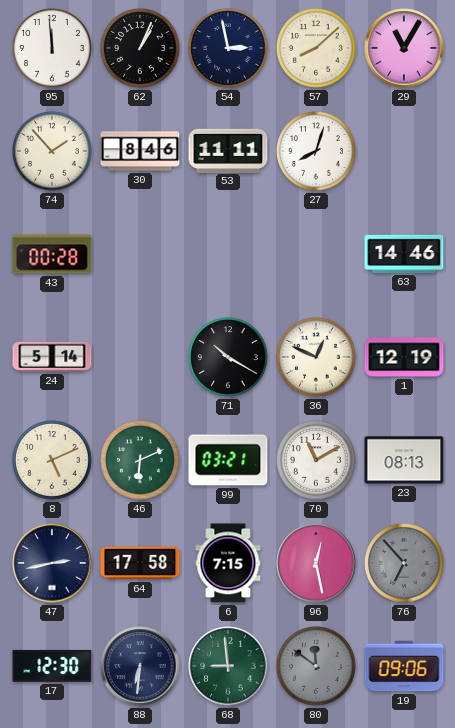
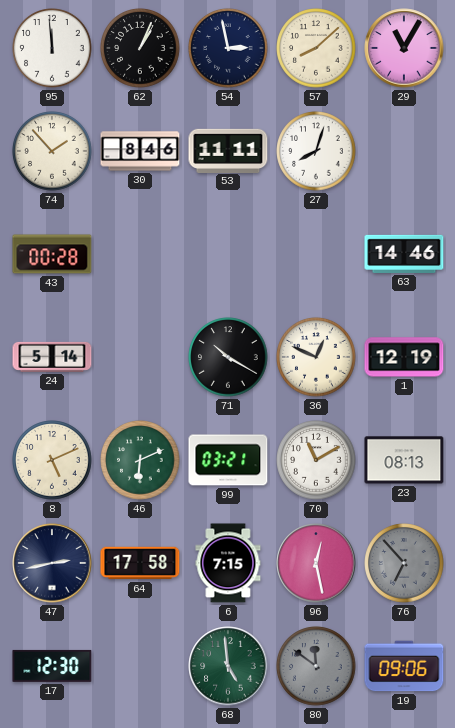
88: 6:31 -> none
68: 8:59 -> 4:59
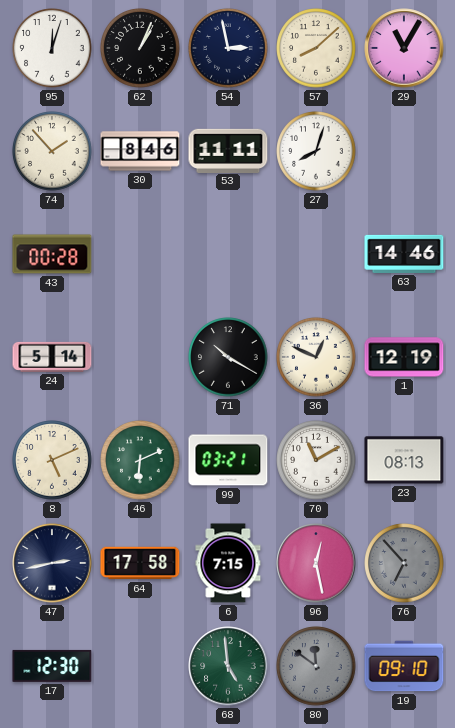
95: 11:59 -> 12:03
19: 09:06 -> 09:10
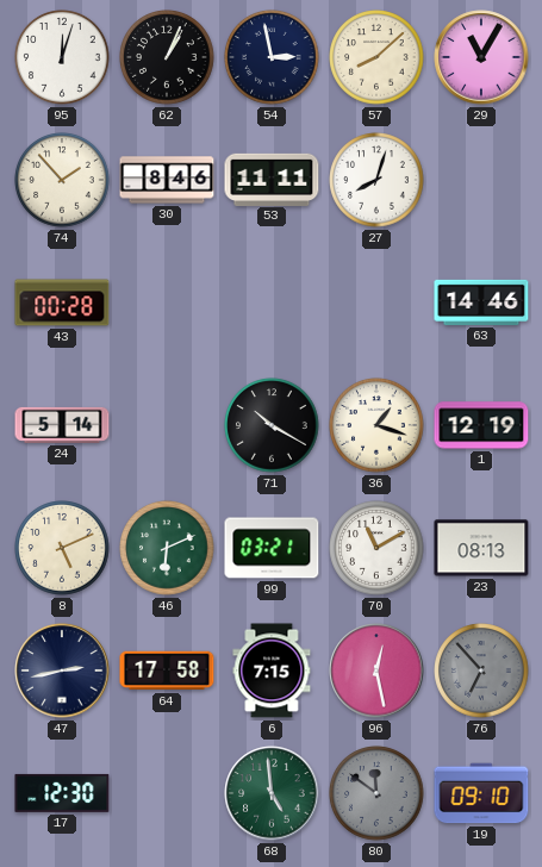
36: 12:49 -> 1:18
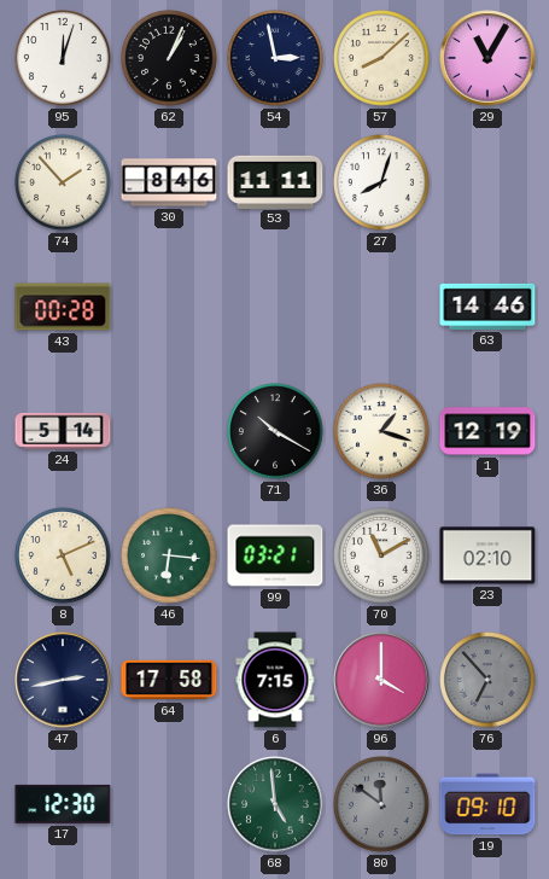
46: 6:11 -> 6:16
23: 08:13 -> 02:10
96: 12:28 -> 4:00
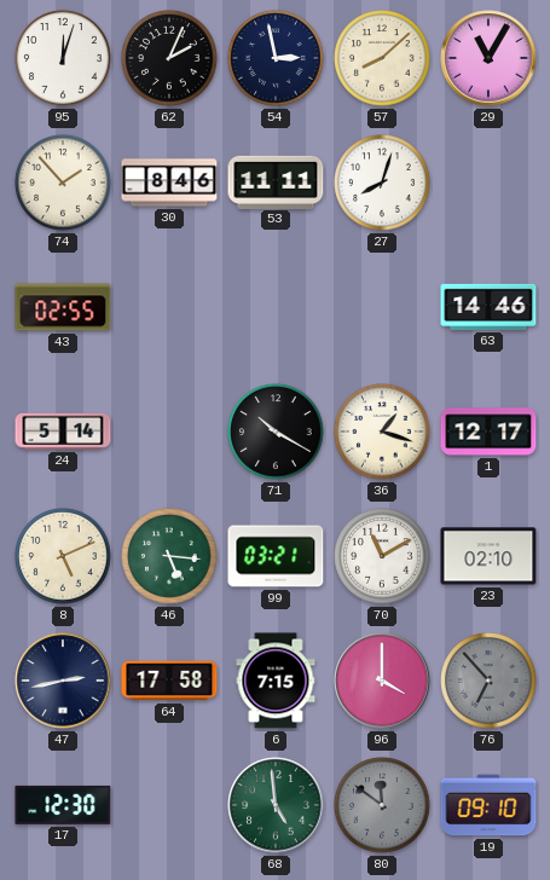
62: 1:04 -> 2:04
43: 00:28 -> 02:55
1: 12:19 -> 12:17
46: 6:16 -> 5:16
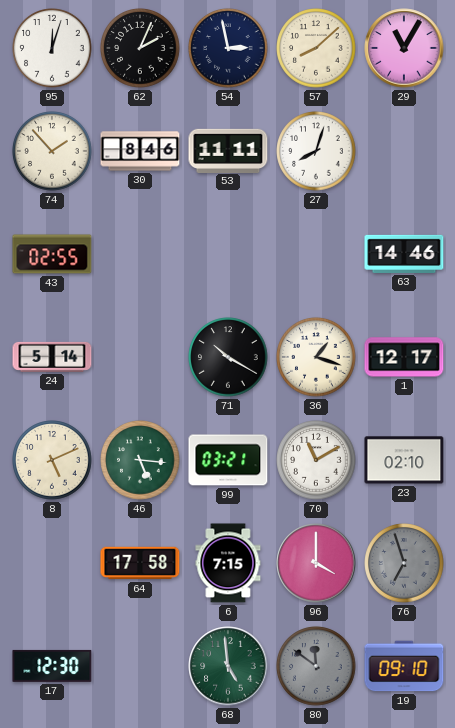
47: 2:43 -> none
76: 6:53 -> 6:57
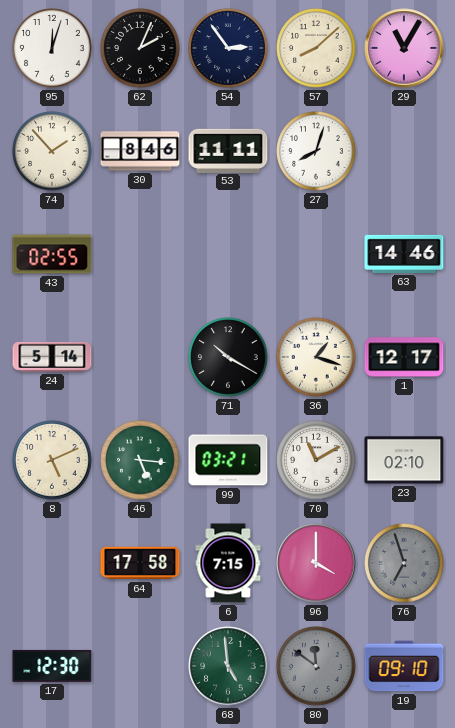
54: 2:58 -> 2:54
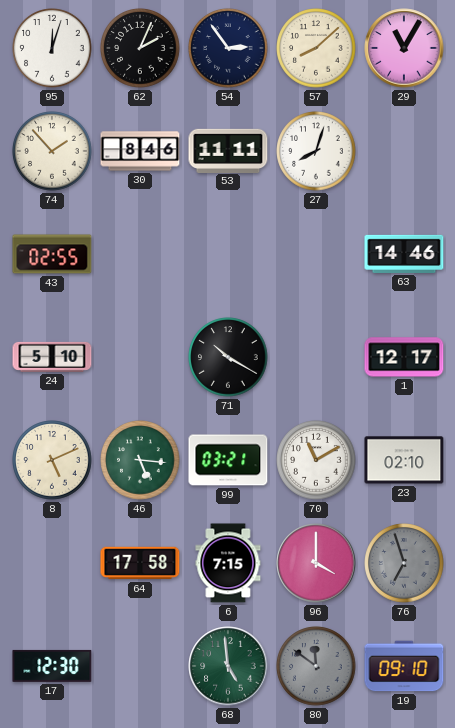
24: 5:14 -> 5:10
36: 1:18 -> none
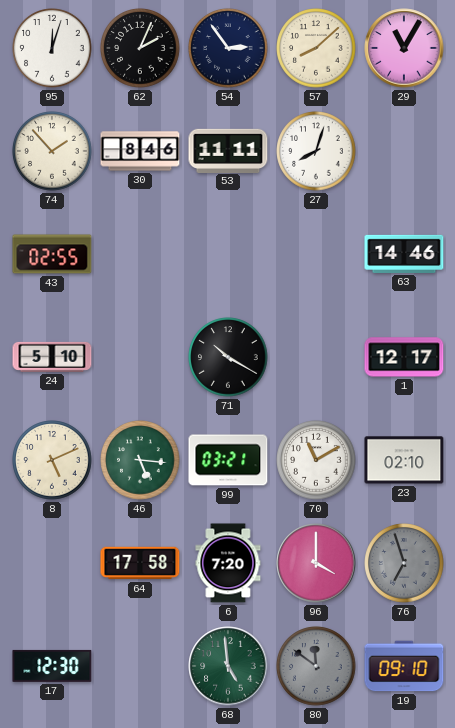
6: 7:15 -> 7:20
